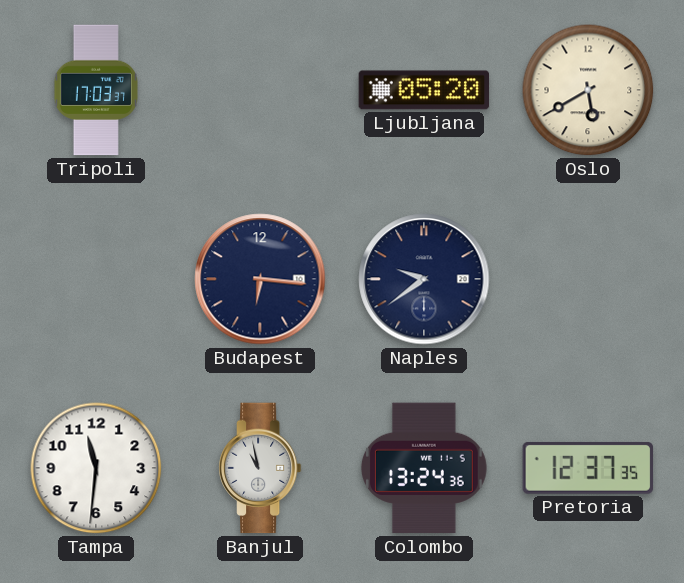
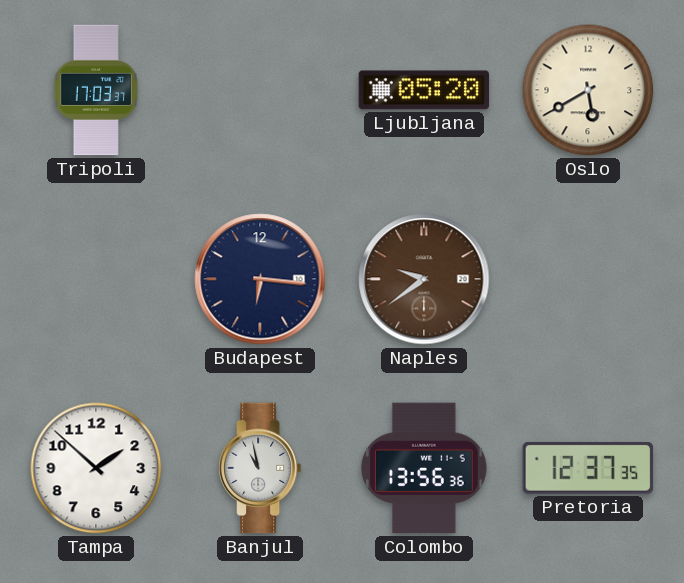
Naples dial: navy -> brown
Tampa: 11:31 -> 1:52
Colombo: 13:24 -> 13:56
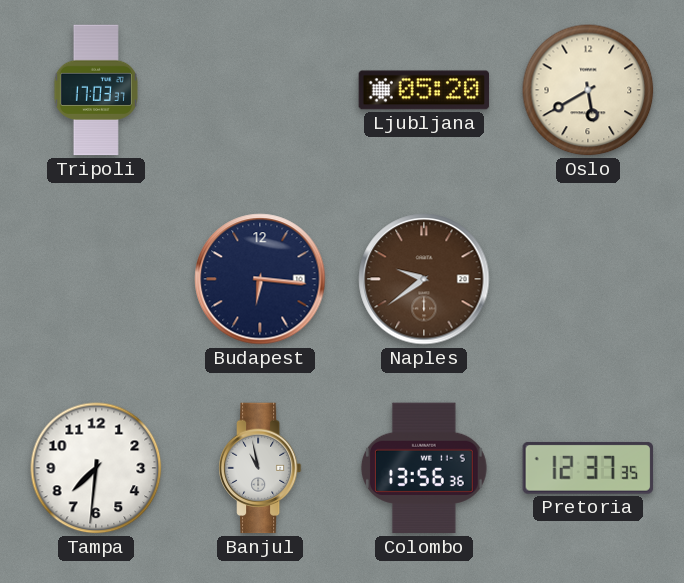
Tampa: 1:52 -> 7:31
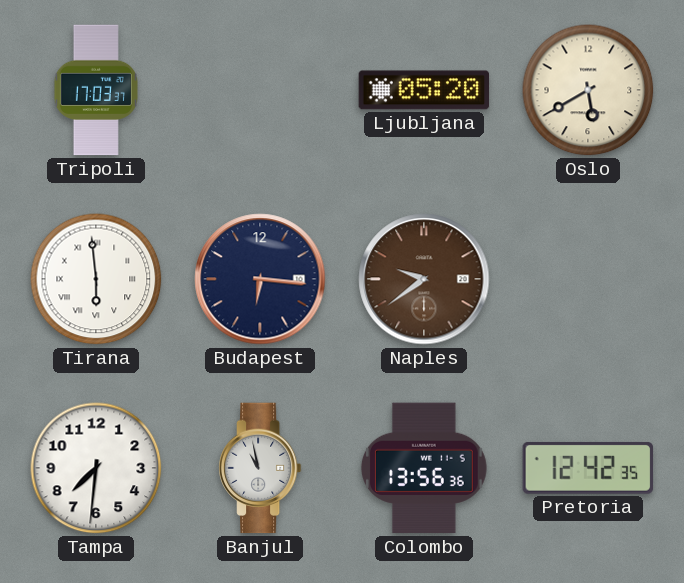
Tirana: none -> 5:59
Pretoria: 12:37 -> 12:42
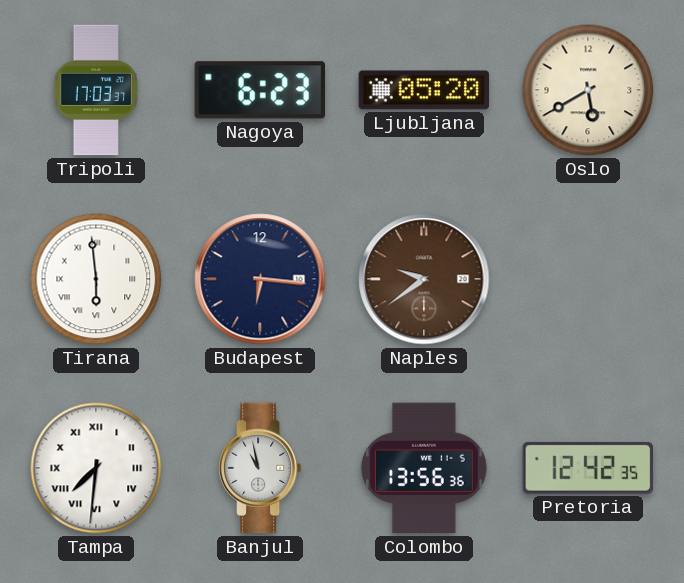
Nagoya: none -> 6:23
Tampa numerals: Arabic -> Roman
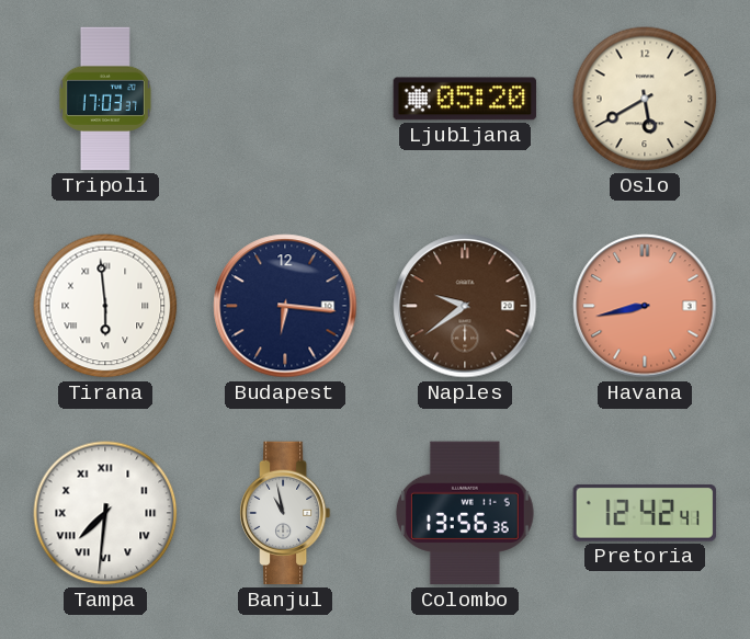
Nagoya: 6:23 -> none
Havana: none -> 8:43
Pretoria: 12:42:35 -> 12:42:41
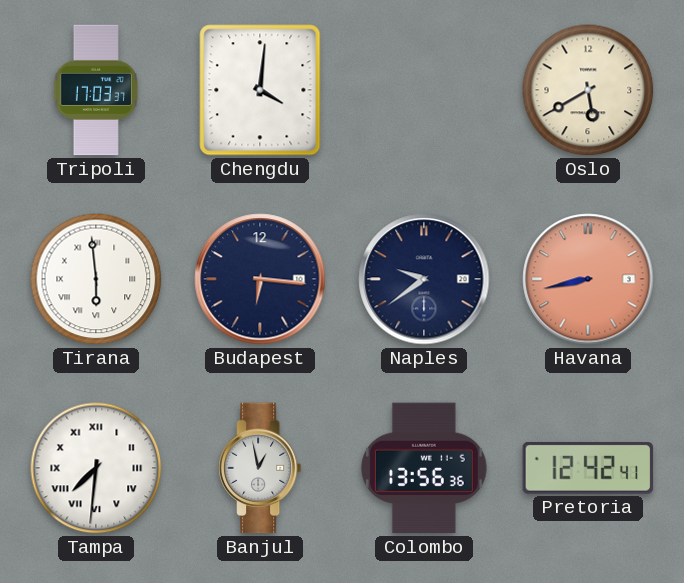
Chengdu: none -> 4:01
Ljubljana: 05:20 -> none
Naples dial: brown -> navy
Banjul: 10:58 -> 12:58
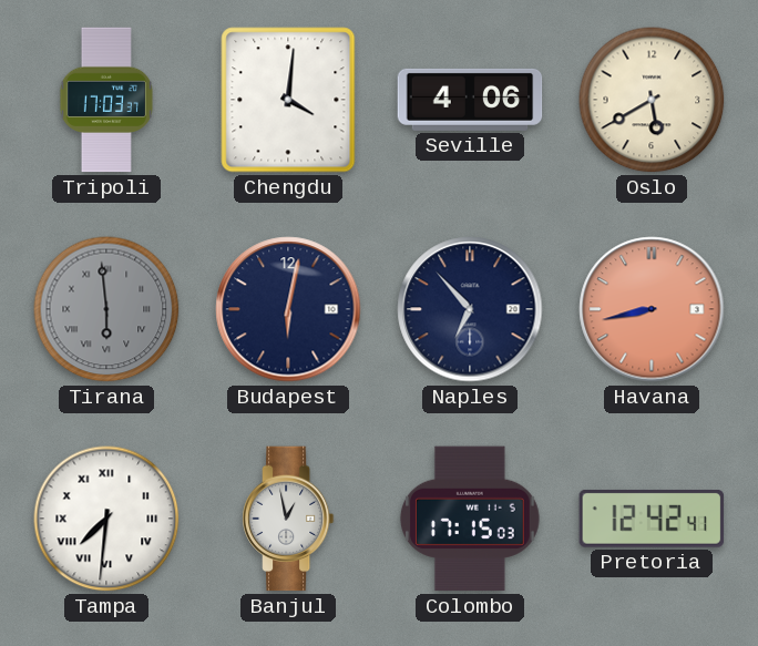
Seville: none -> 4:06
Tirana dial: white -> grey
Budapest: 6:16 -> 6:02
Naples: 9:39 -> 6:53
Colombo: 13:56 -> 17:15
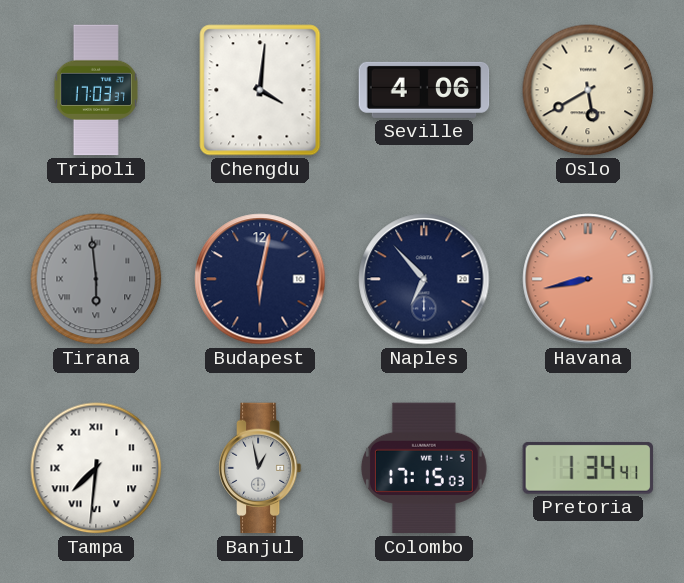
Pretoria: 12:42 -> 1:34
